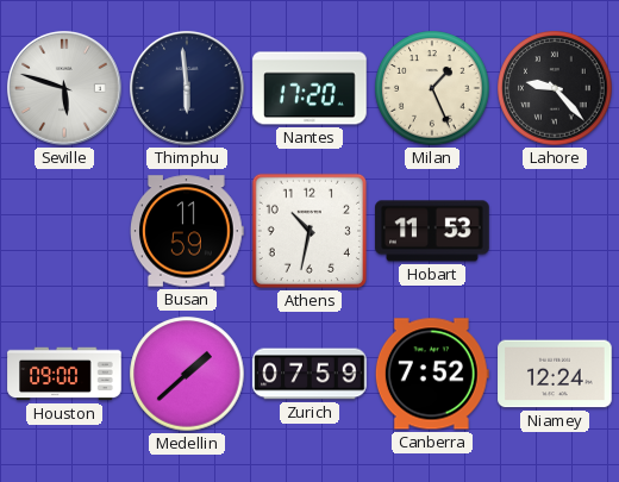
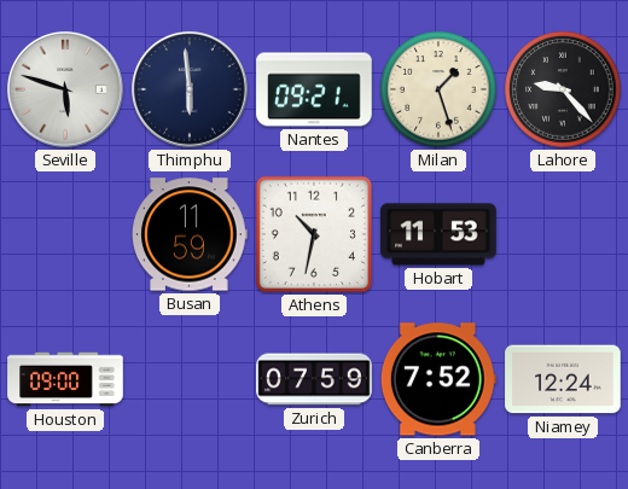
Nantes: 17:20 -> 09:21
Milan: 1:26 -> 1:27
Medellin: 1:38 -> none
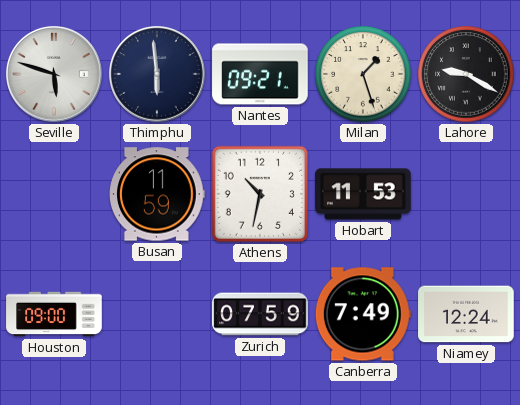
Lahore: 9:23 -> 9:20
Canberra: 7:52 -> 7:49
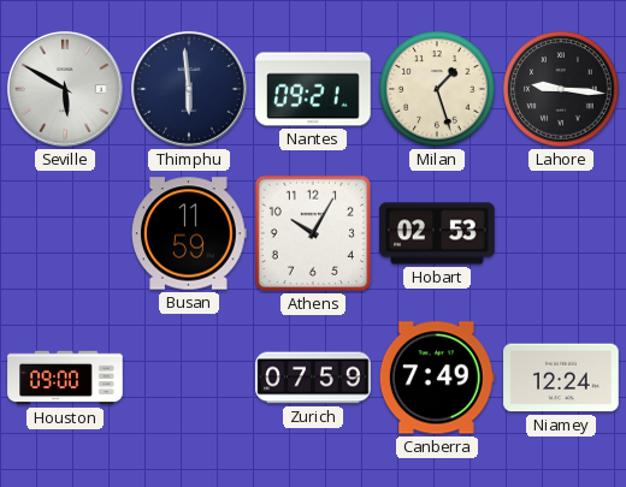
Seville: 5:48 -> 5:50
Lahore: 9:20 -> 9:16
Athens: 10:32 -> 10:05
Hobart: 11:53 -> 02:53
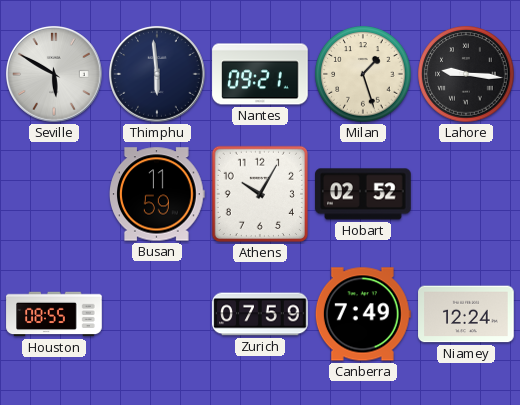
Hobart: 02:53 -> 02:52
Houston: 09:00 -> 08:55
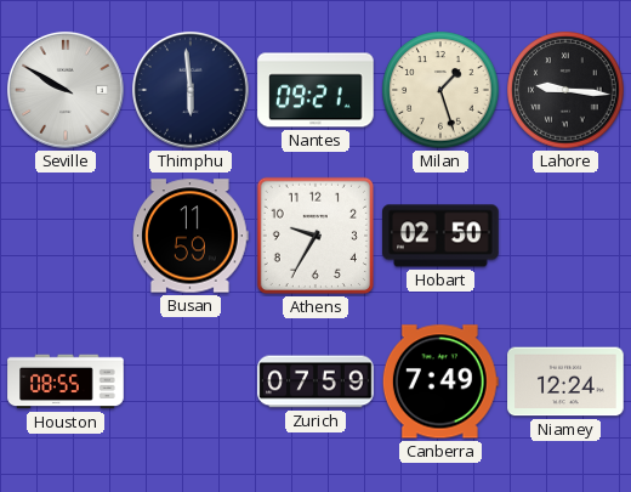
Seville: 5:50 -> 9:50
Athens: 10:05 -> 9:35
Hobart: 02:52 -> 02:50
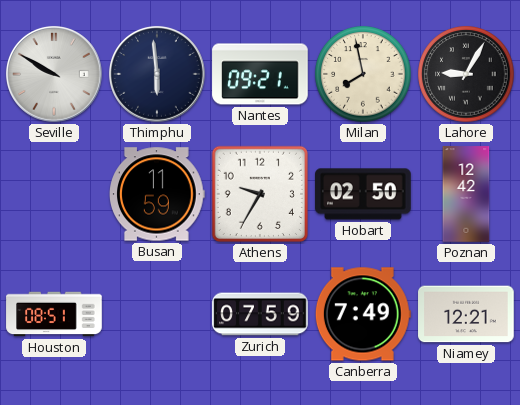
Milan: 1:27 -> 7:58
Lahore: 9:16 -> 9:05
Poznan: none -> 12:42
Houston: 08:55 -> 08:51
Niamey: 12:24 -> 12:21
